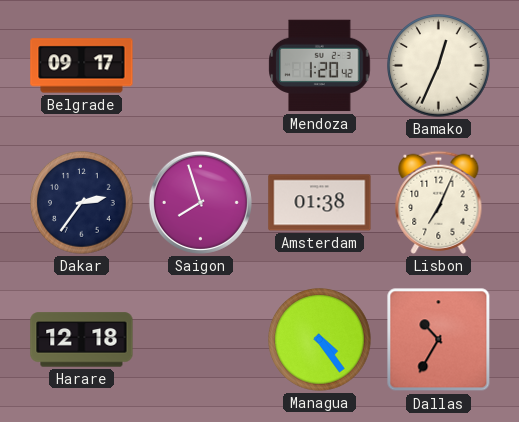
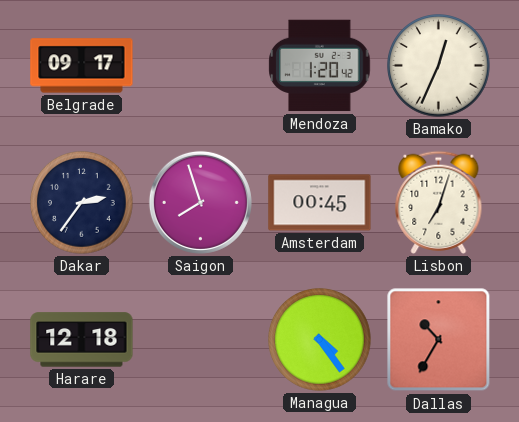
Amsterdam: 01:38 -> 00:45
Lisbon: 7:04 -> 7:03
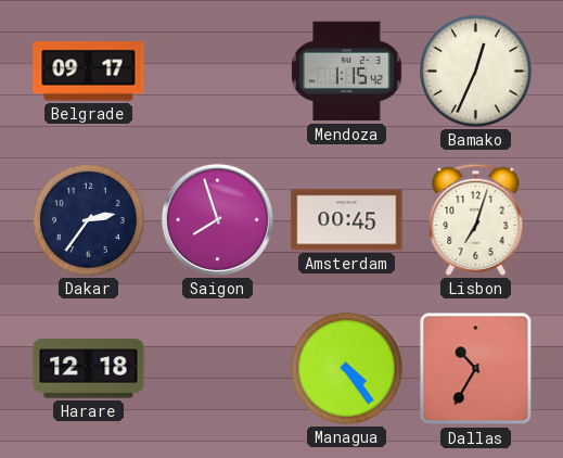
Mendoza: 1:20 -> 1:15
